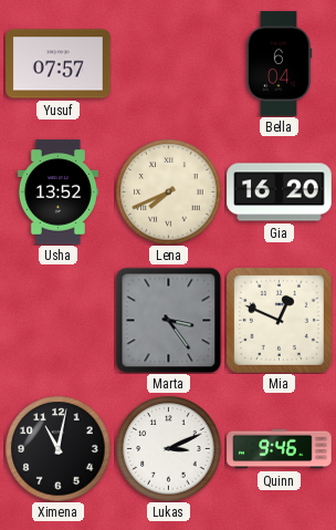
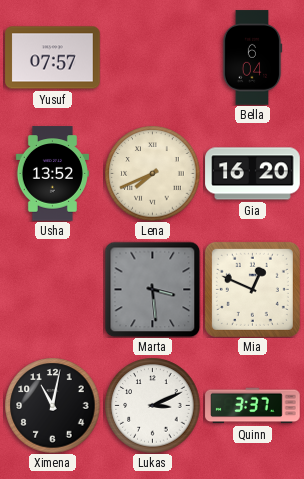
Marta: 3:24 -> 3:29
Quinn: 9:46 -> 3:37
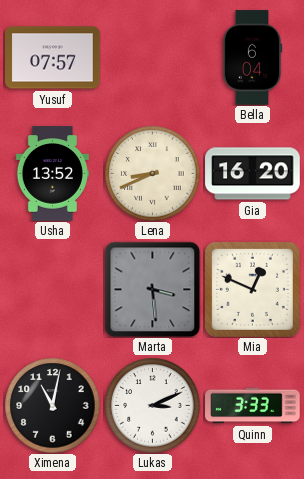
Lena: 7:41 -> 8:41
Quinn: 3:37 -> 3:33
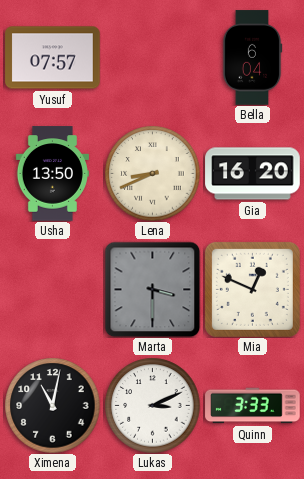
Usha: 13:52 -> 13:50
Marta: 3:29 -> 3:30
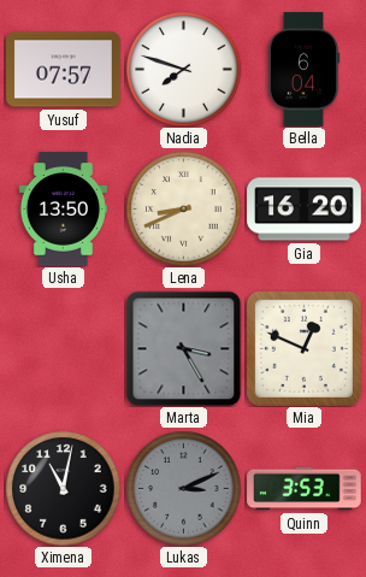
Nadia: none -> 7:48
Marta: 3:30 -> 3:25
Lukas dial: white -> grey
Quinn: 3:33 -> 3:53
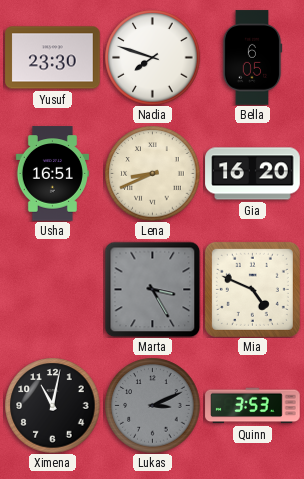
Yusuf: 07:57 -> 23:30
Bella: 6:04 -> 6:05
Usha: 13:50 -> 16:51
Mia: 12:49 -> 4:49
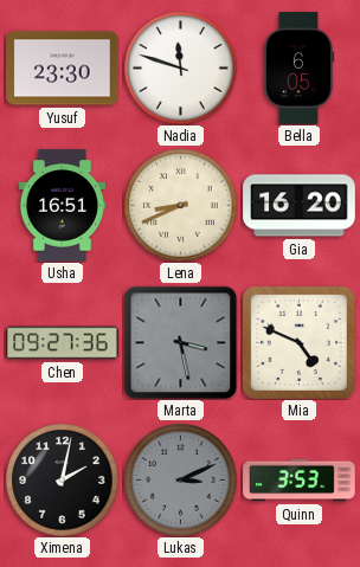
Nadia: 7:48 -> 11:48
Chen: none -> 09:27
Marta: 3:25 -> 3:28
Ximena: 11:02 -> 2:02
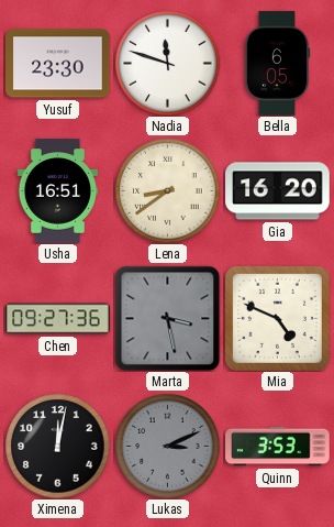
Lena: 8:41 -> 8:39
Ximena: 2:02 -> 12:02
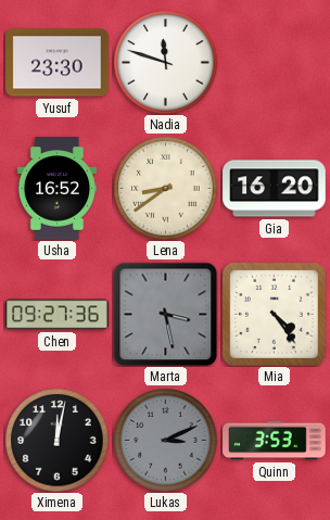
Bella: 6:05 -> none
Usha: 16:51 -> 16:52
Mia: 4:49 -> 4:24
